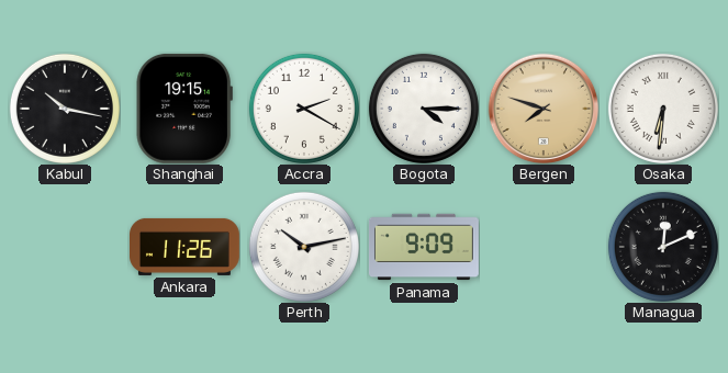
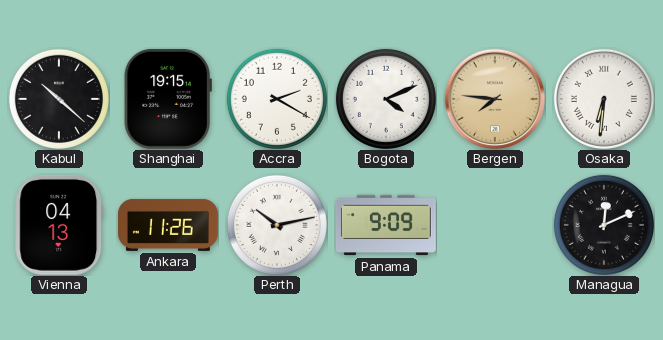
Kabul: 10:17 -> 10:22
Bogota: 4:15 -> 4:11
Bergen: 7:48 -> 7:46
Vienna: none -> 04:13
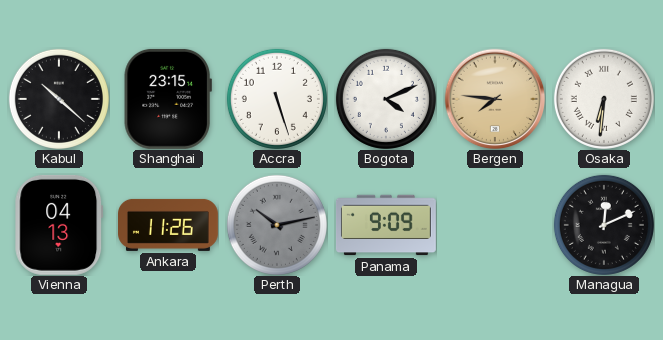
Shanghai: 19:15 -> 23:15
Accra: 2:20 -> 5:27
Perth dial: white -> grey
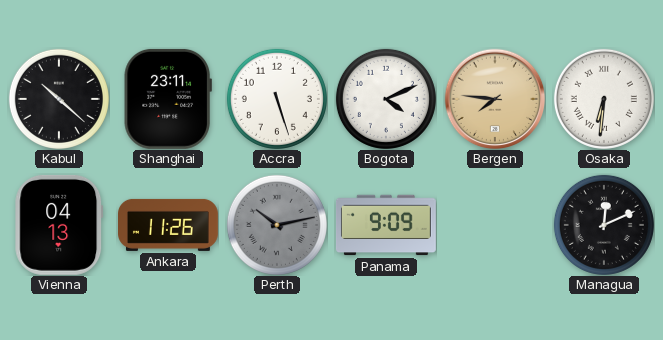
Shanghai: 23:15 -> 23:11
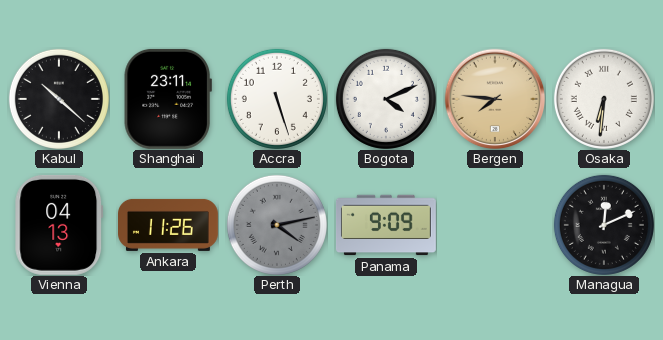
Perth: 10:13 -> 4:13
